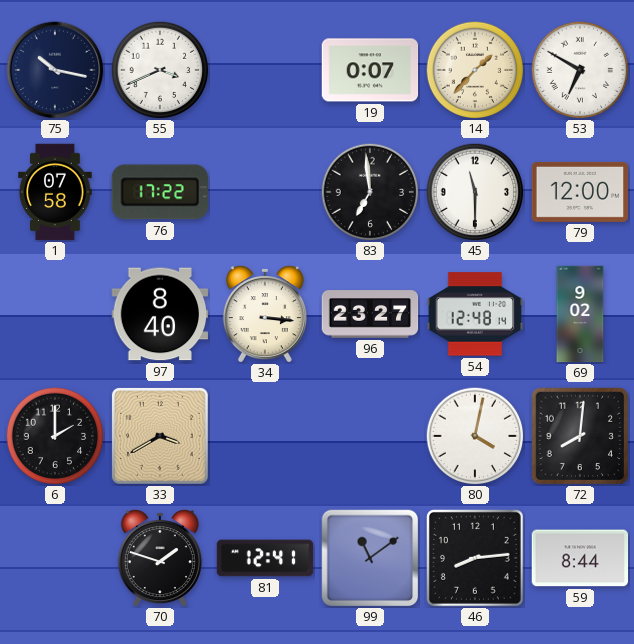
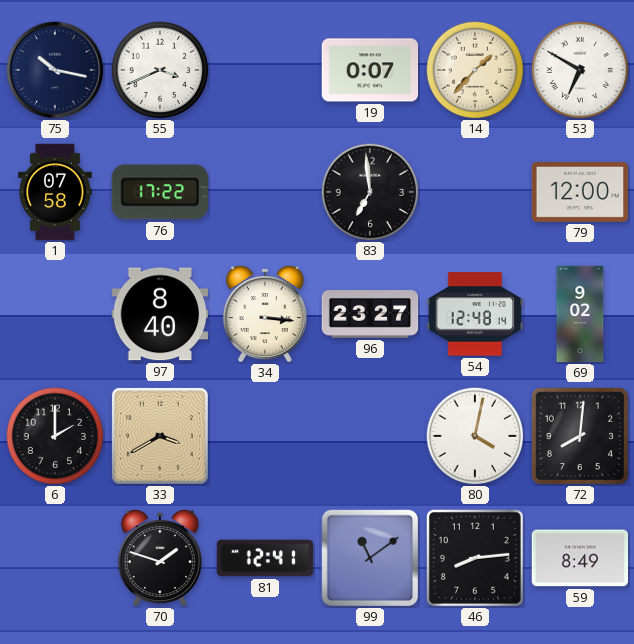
45: 11:30 -> none
59: 8:44 -> 8:49
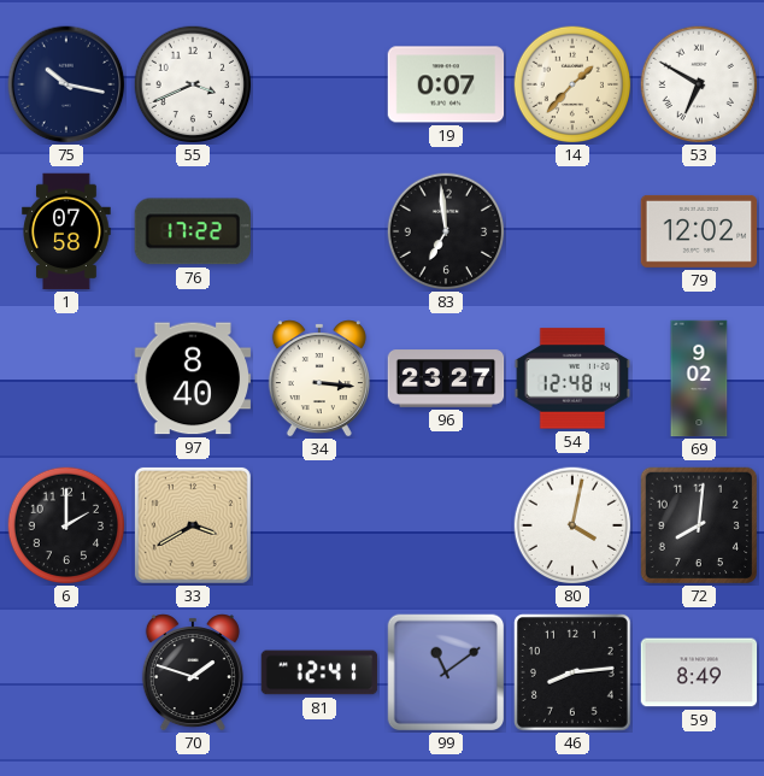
79: 12:00 -> 12:02
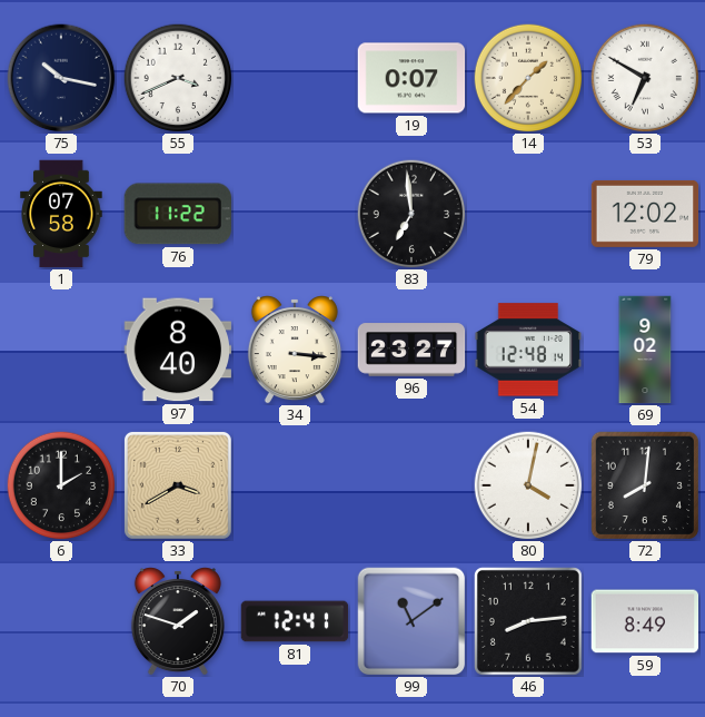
76: 17:22 -> 11:22
